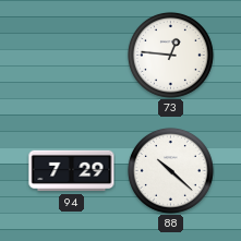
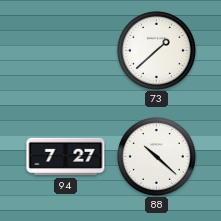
73: 12:46 -> 1:38
94: 7:29 -> 7:27
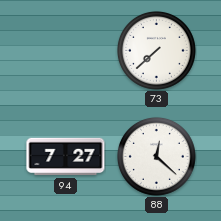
73: 1:38 -> 7:38
88: 10:22 -> 12:22
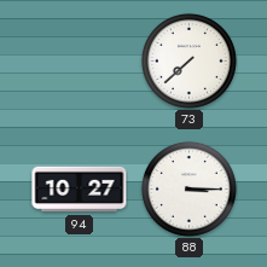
94: 7:27 -> 10:27
88: 12:22 -> 3:15
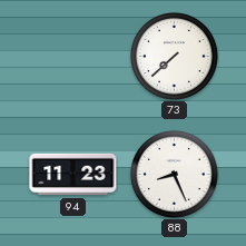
94: 10:27 -> 11:23
88: 3:15 -> 8:26
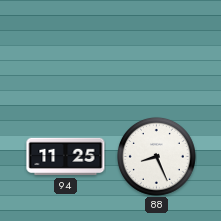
73: 7:38 -> none
94: 11:23 -> 11:25
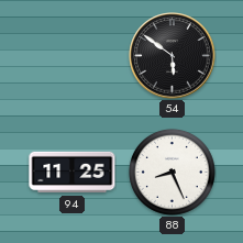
54: none -> 5:51
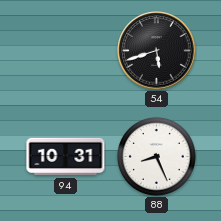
54: 5:51 -> 5:42
94: 11:25 -> 10:31
